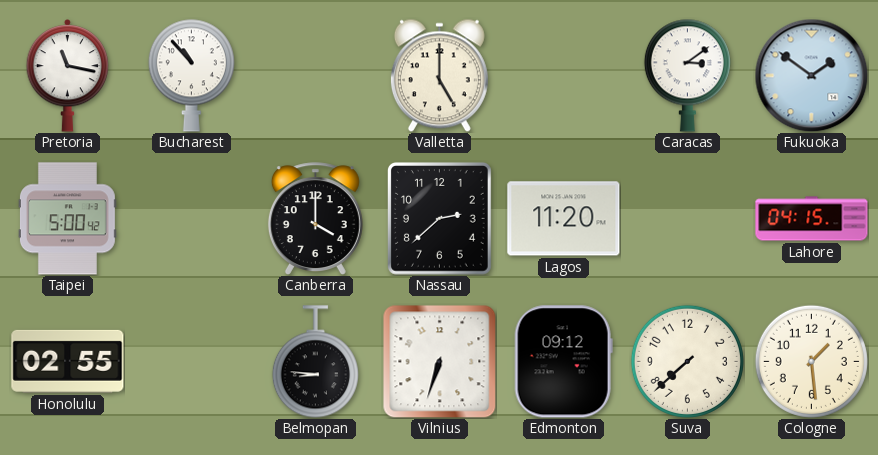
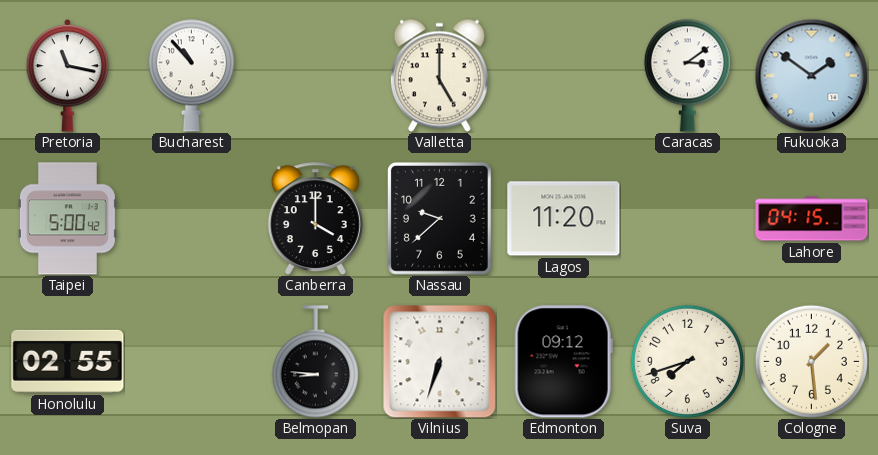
Nassau: 2:38 -> 9:38
Suva: 7:38 -> 7:42
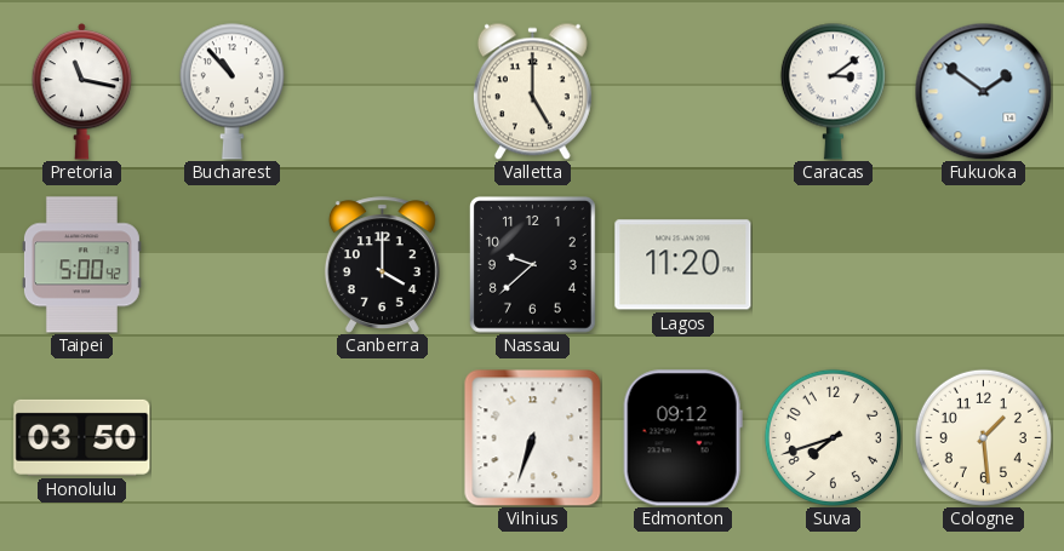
Lahore: 04:15 -> none
Honolulu: 02:55 -> 03:50
Belmopan: 8:46 -> none
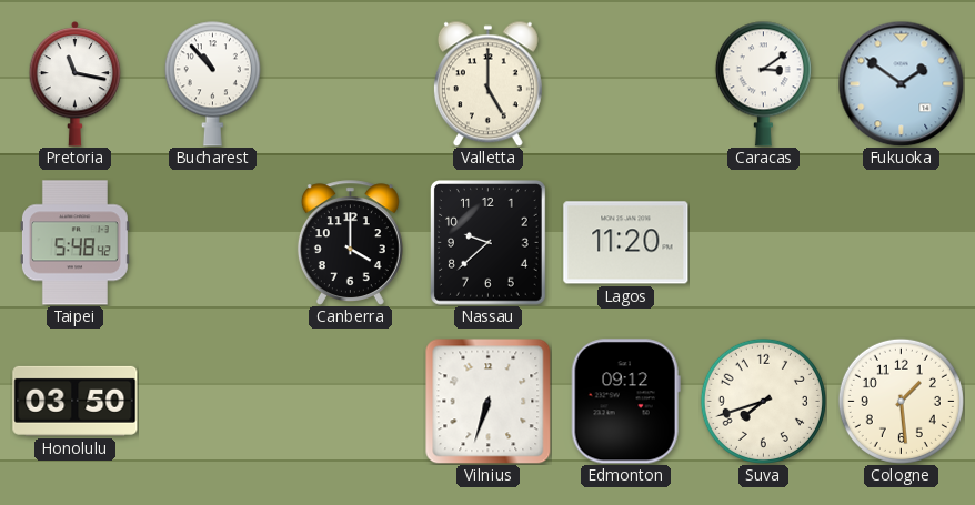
Taipei: 5:00 -> 5:48
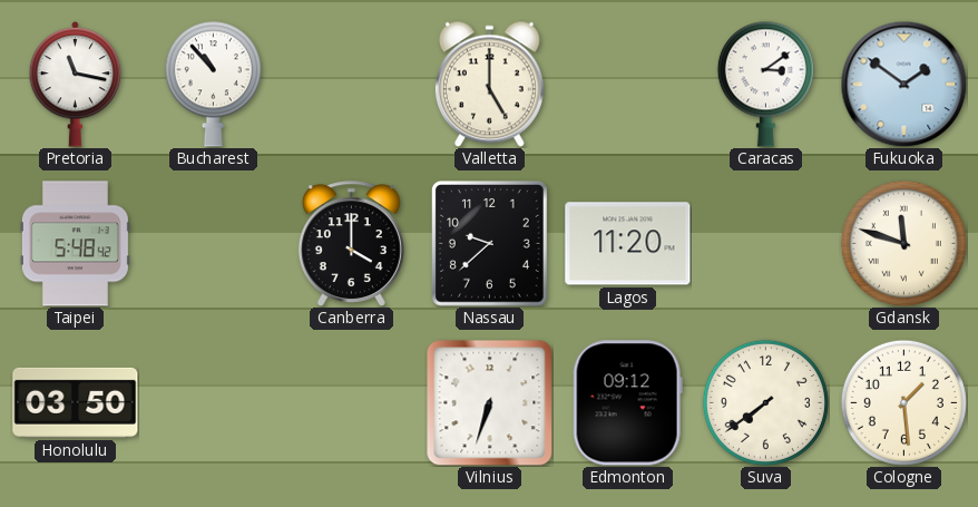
Gdansk: none -> 11:48
Suva: 7:42 -> 7:39
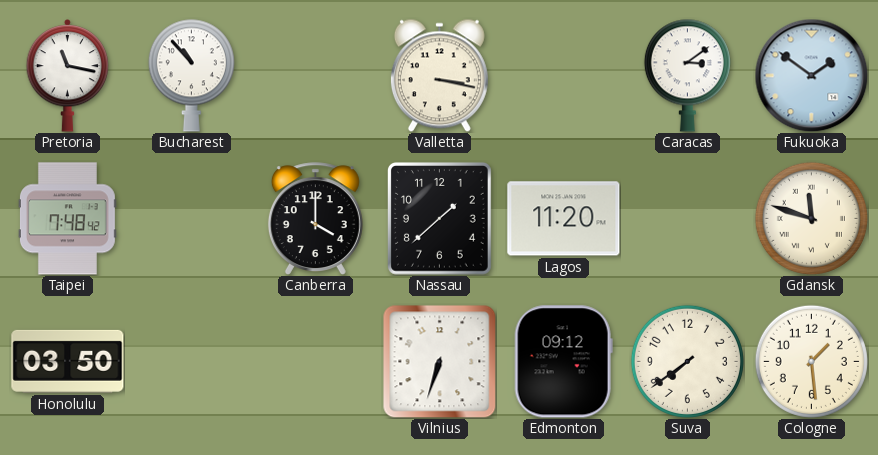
Valletta: 5:00 -> 3:17
Taipei: 5:48 -> 7:48
Nassau: 9:38 -> 1:38
